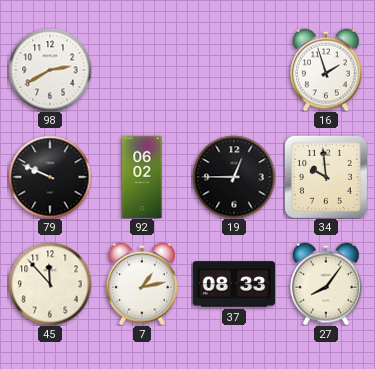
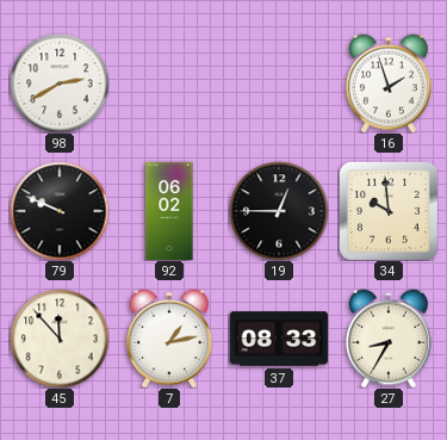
27: 8:06 -> 8:35
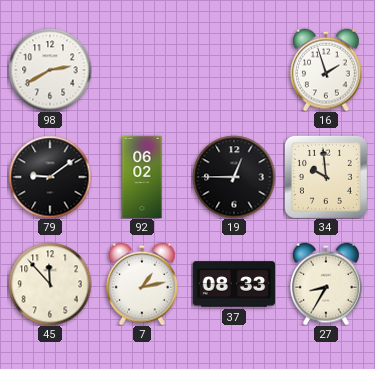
79: 9:49 -> 9:09
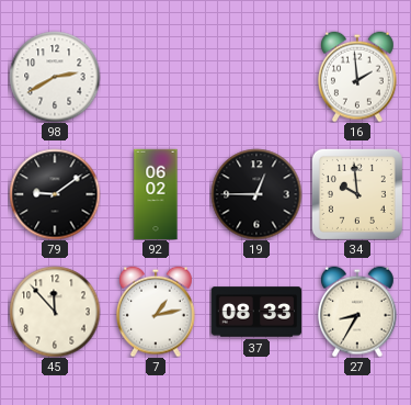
16: 1:57 -> 1:59
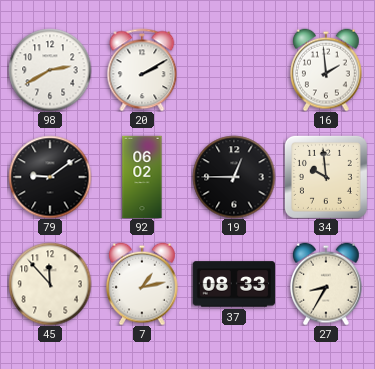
20: none -> 2:10
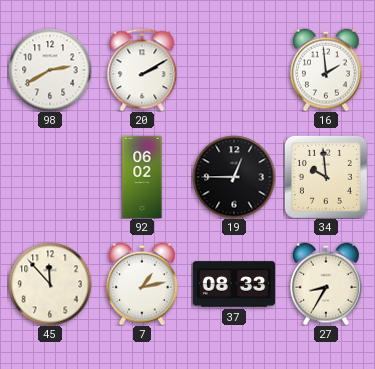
79: 9:09 -> none
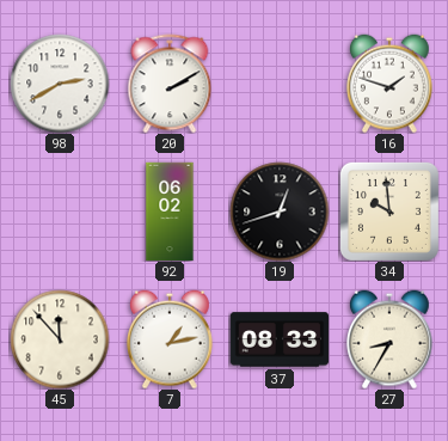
16: 1:59 -> 1:48
19: 12:45 -> 12:42
